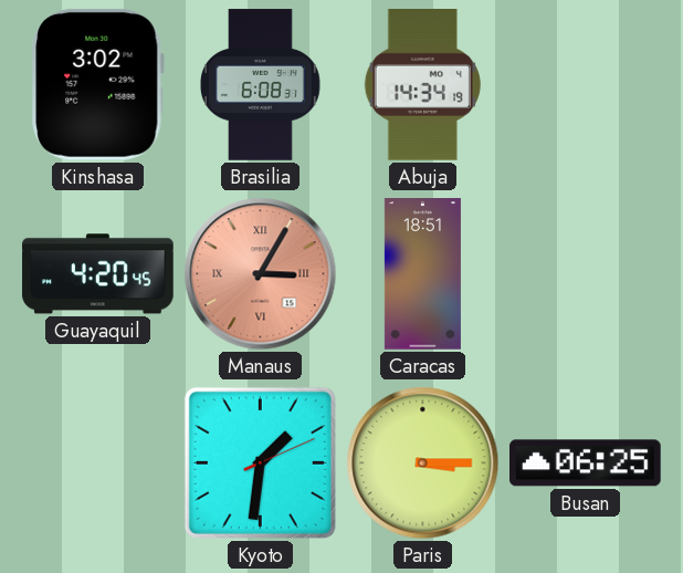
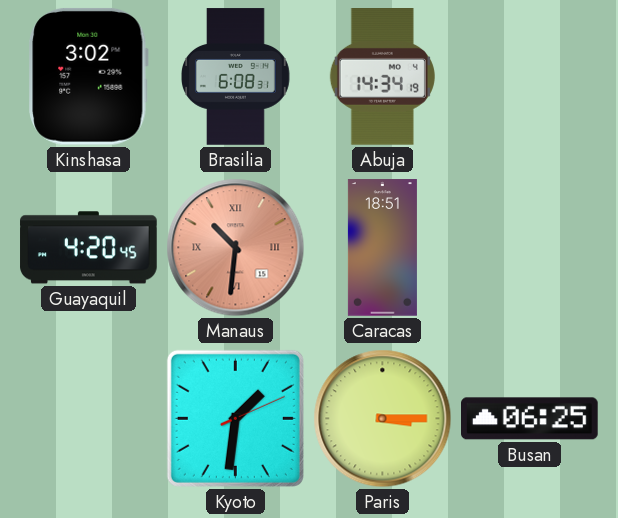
Manaus: 3:05 -> 10:31
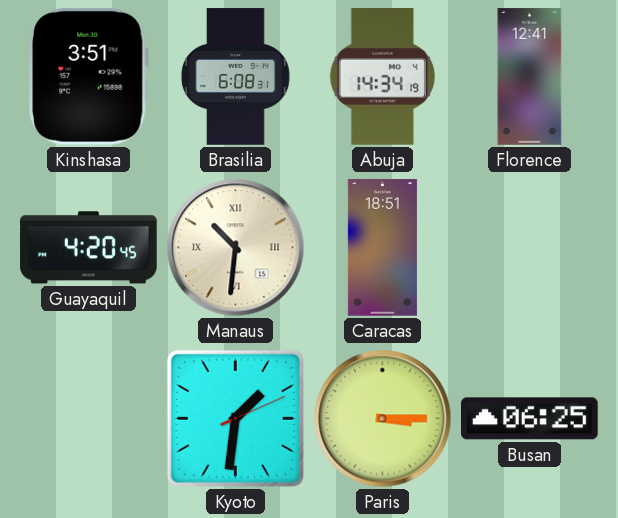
Kinshasa: 3:02 -> 3:51
Florence: none -> 12:41
Manaus dial: salmon -> cream
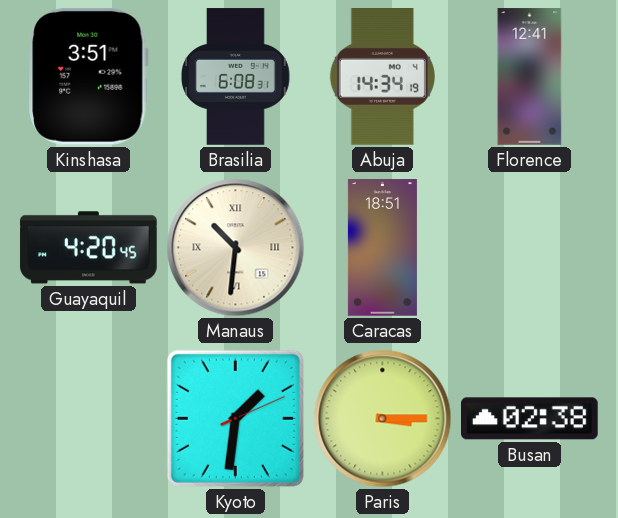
Busan: 06:25 -> 02:38
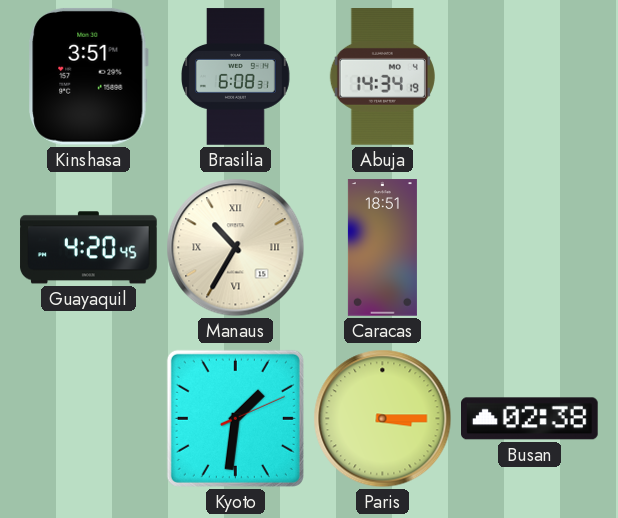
Florence: 12:41 -> none
Manaus: 10:31 -> 10:35
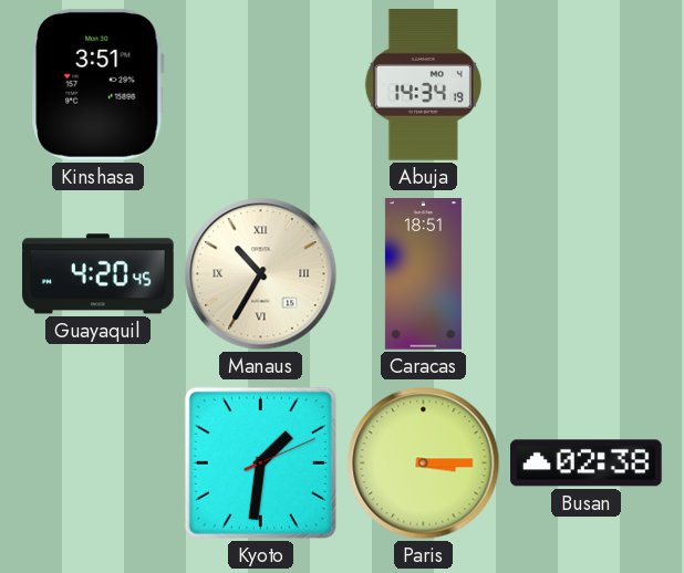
Brasilia: 6:08 -> none
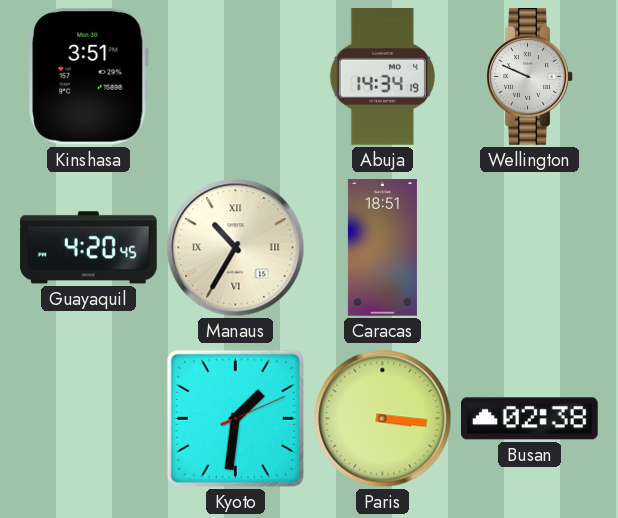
Wellington: none -> 9:49
Paris: 3:15 -> 3:16
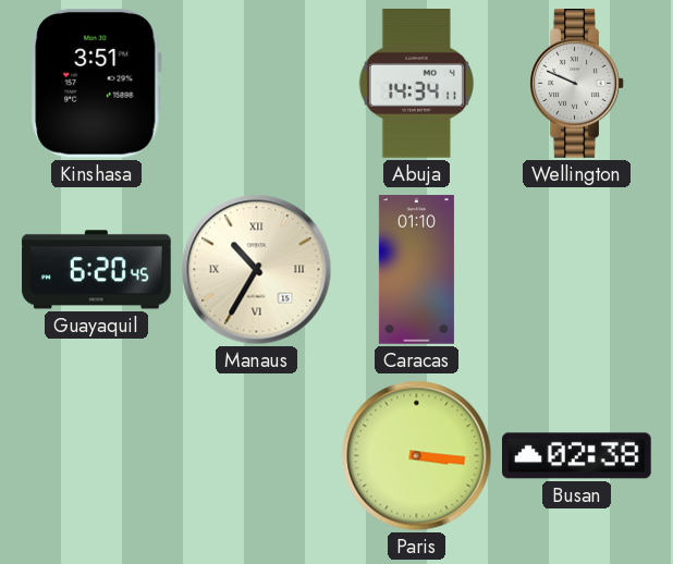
Abuja: 14:34:19 -> 14:34:11
Guayaquil: 4:20 -> 6:20
Caracas: 18:51 -> 01:10
Kyoto: 1:31 -> none
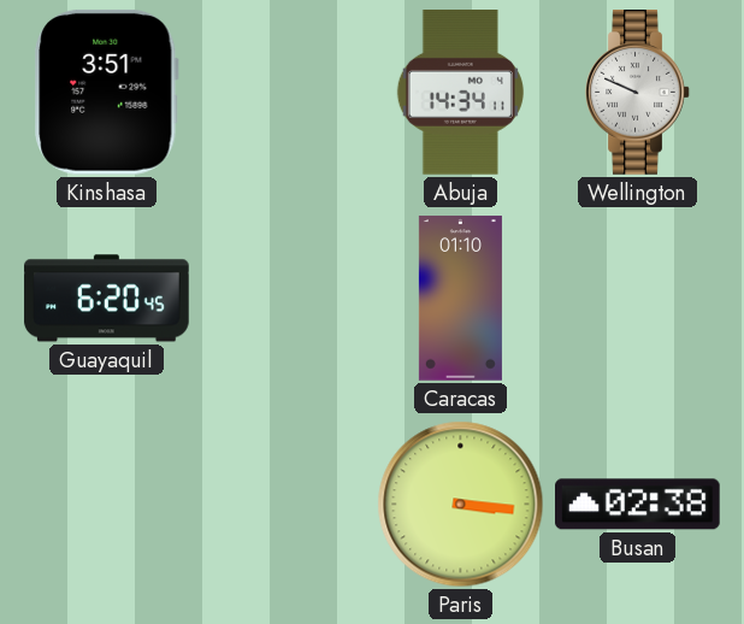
Manaus: 10:35 -> none
